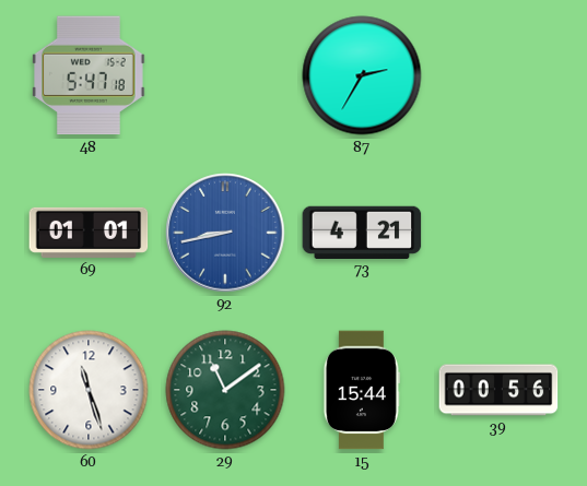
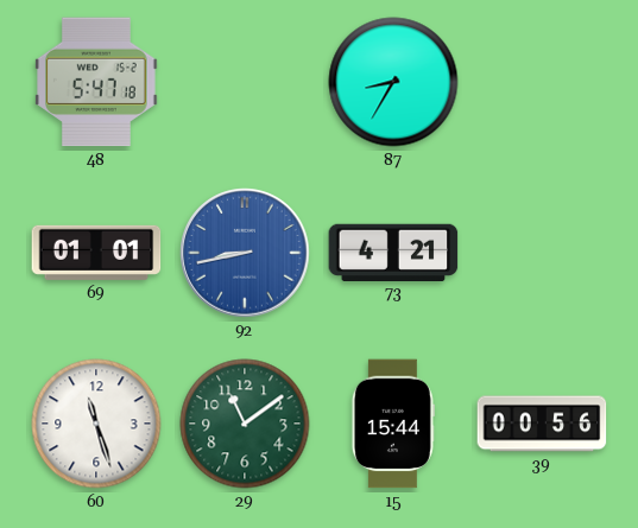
87: 2:35 -> 8:35
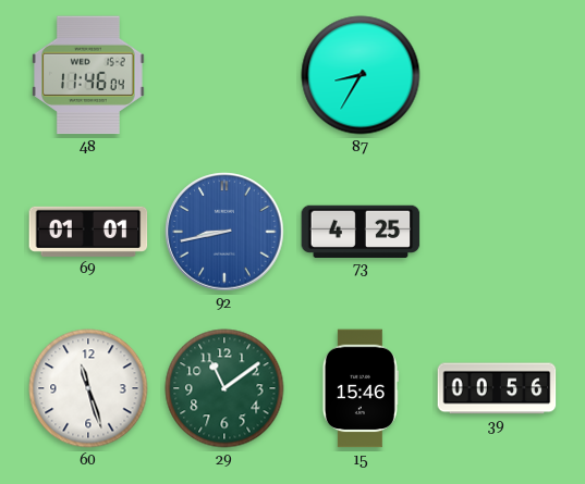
48: 5:47 -> 11:46
73: 4:21 -> 4:25
15: 15:44 -> 15:46
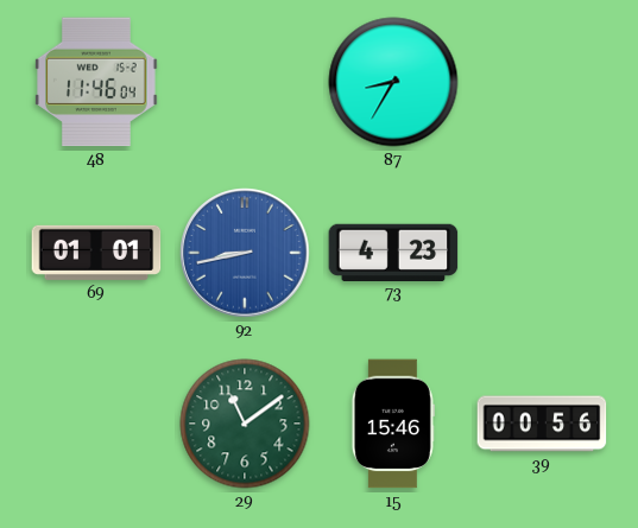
73: 4:25 -> 4:23
60: 11:27 -> none
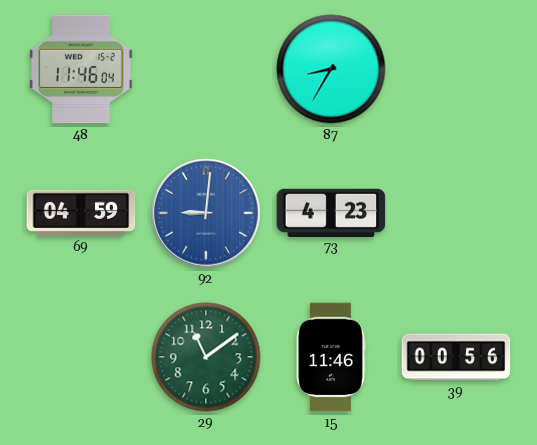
69: 01:01 -> 04:59
92: 8:43 -> 9:01
15: 15:46 -> 11:46
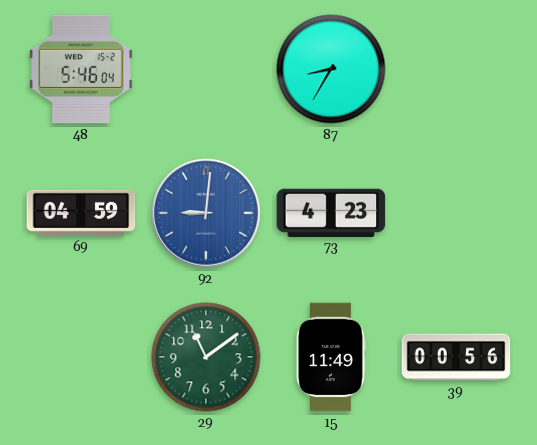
48: 11:46 -> 5:46
15: 11:46 -> 11:49
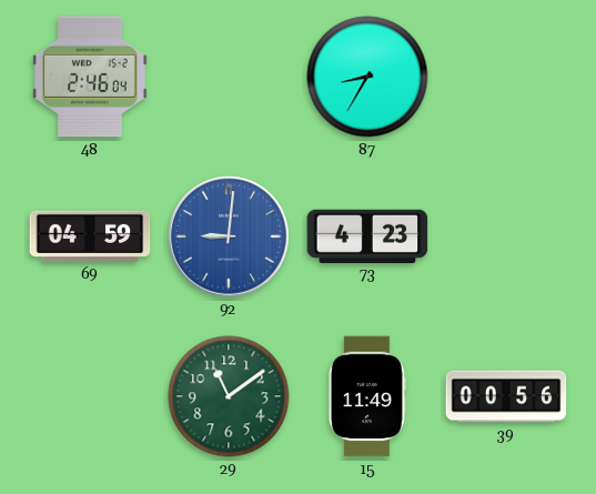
48: 5:46 -> 2:46
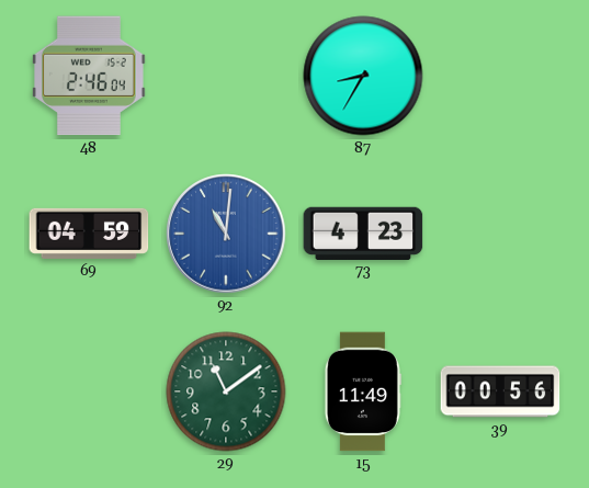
92: 9:01 -> 11:01
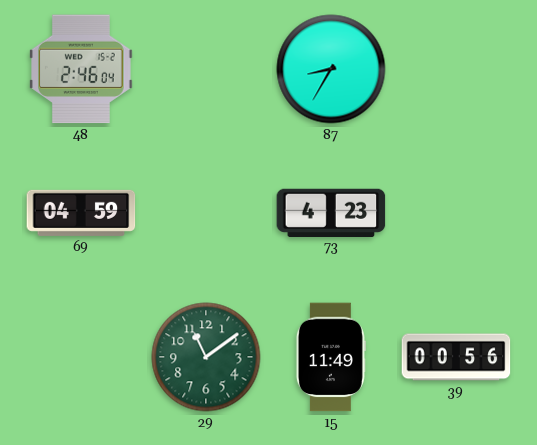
92: 11:01 -> none
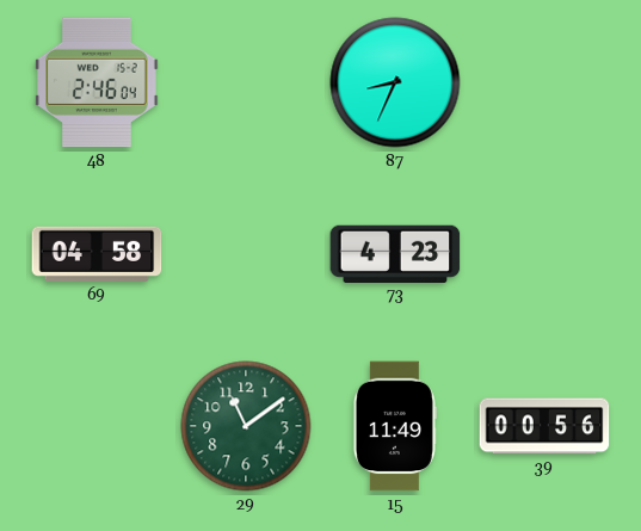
87: 8:35 -> 8:34
69: 04:59 -> 04:58
